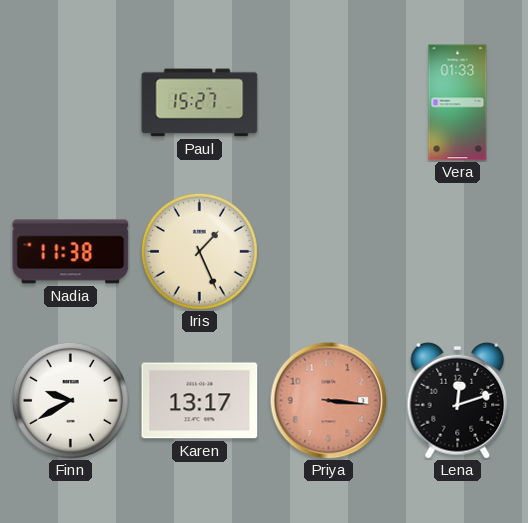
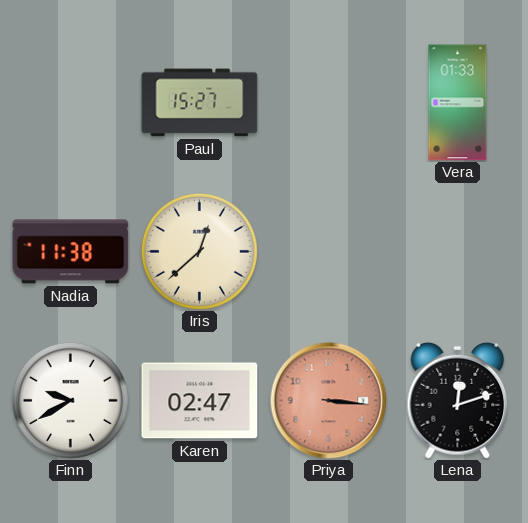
Iris: 1:26 -> 12:38
Karen: 13:17 -> 02:47
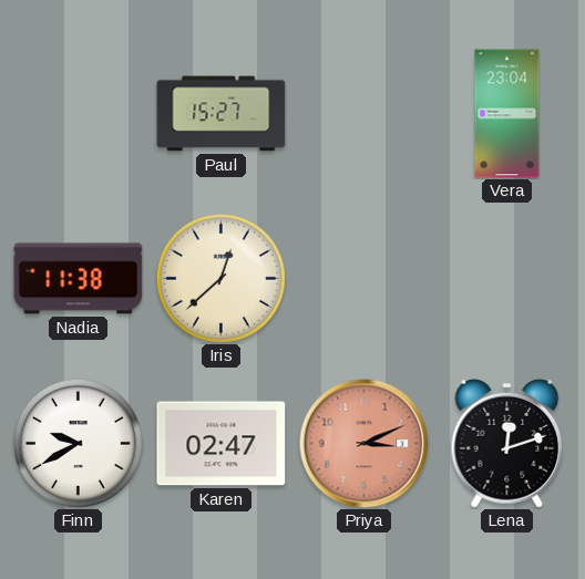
Vera: 01:33 -> 23:04
Priya: 3:16 -> 3:11
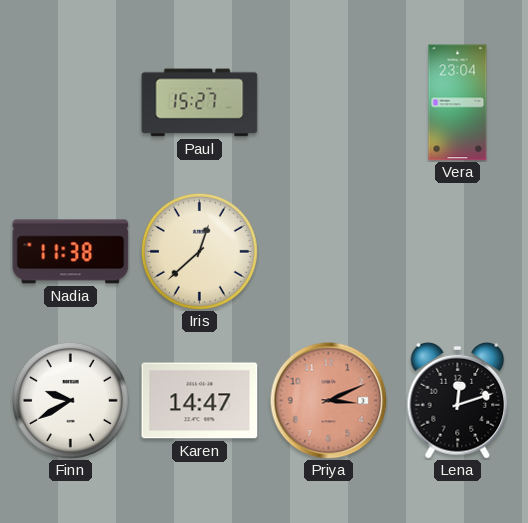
Karen: 02:47 -> 14:47
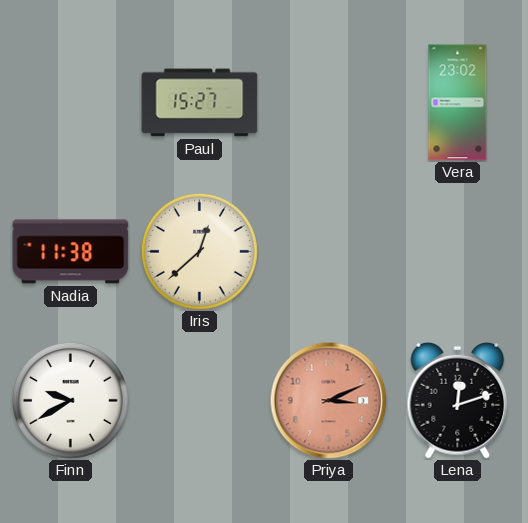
Vera: 23:04 -> 23:02
Karen: 14:47 -> none
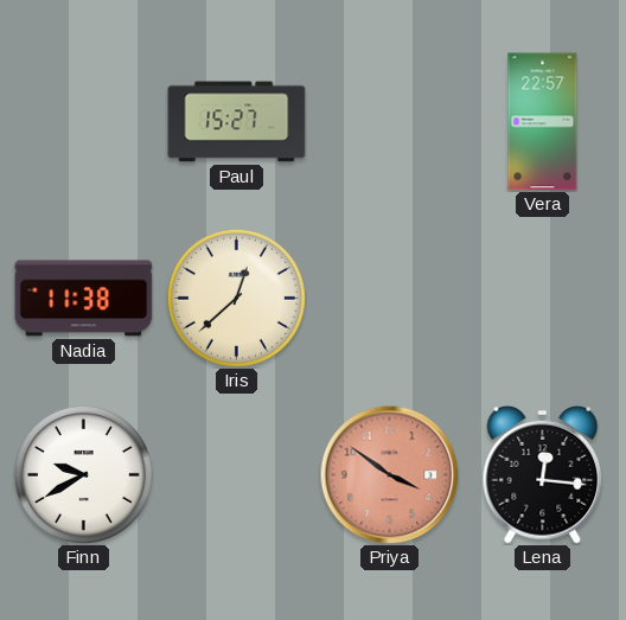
Vera: 23:02 -> 22:57
Priya: 3:11 -> 3:51
Lena: 12:12 -> 12:16
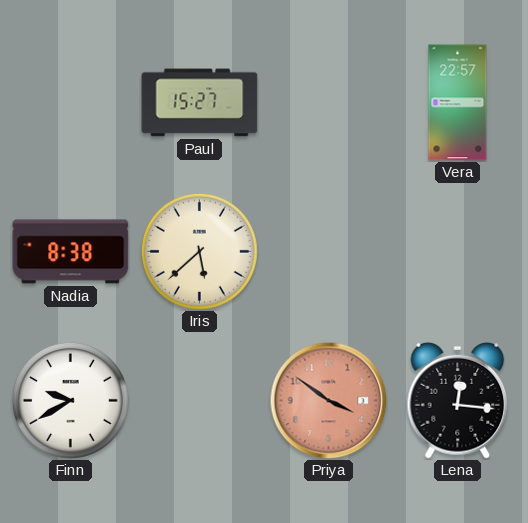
Nadia: 11:38 -> 8:38
Iris: 12:38 -> 5:38
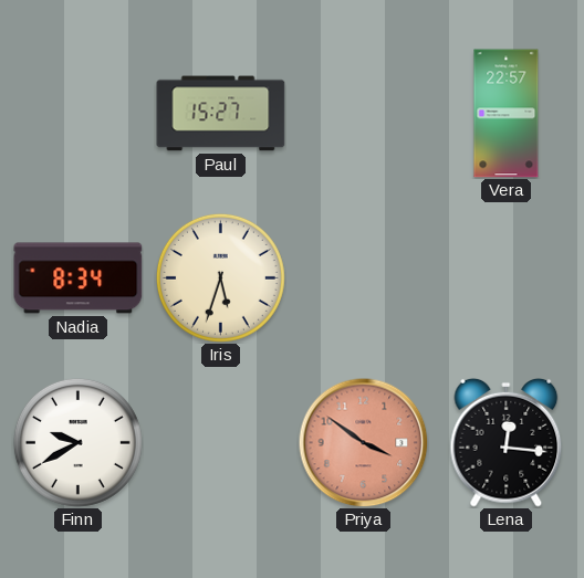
Nadia: 8:38 -> 8:34
Iris: 5:38 -> 5:33
